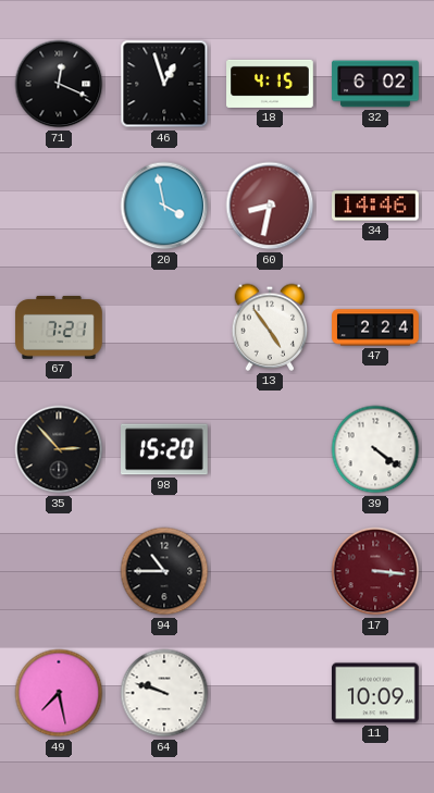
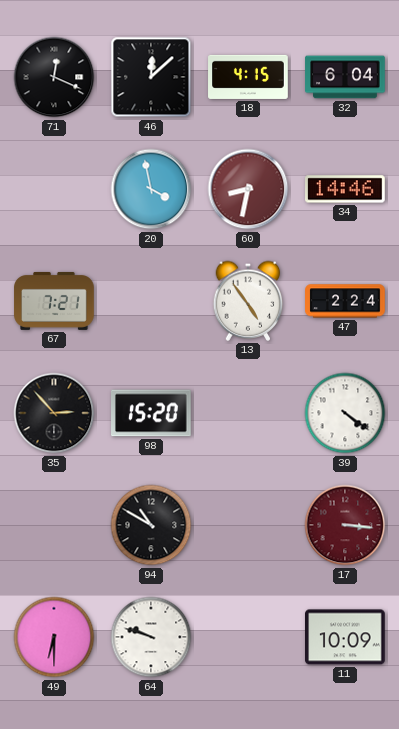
46: 12:57 -> 12:08
32: 6:02 -> 6:04
94: 10:45 -> 10:50
49: 7:28 -> 6:30
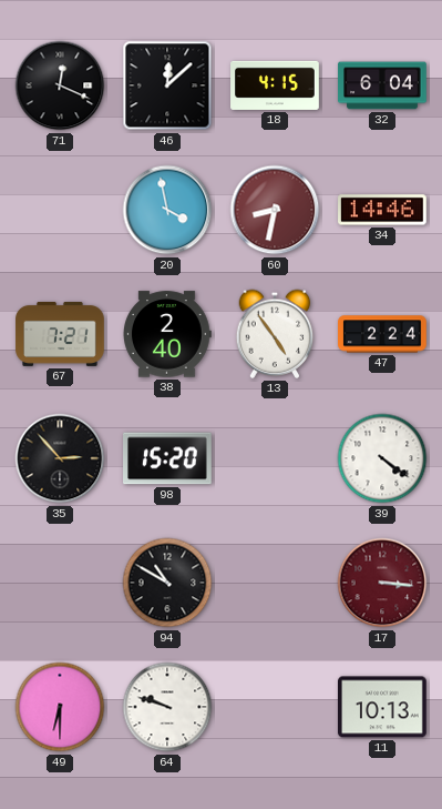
38: none -> 2:40
11: 10:09 -> 10:13
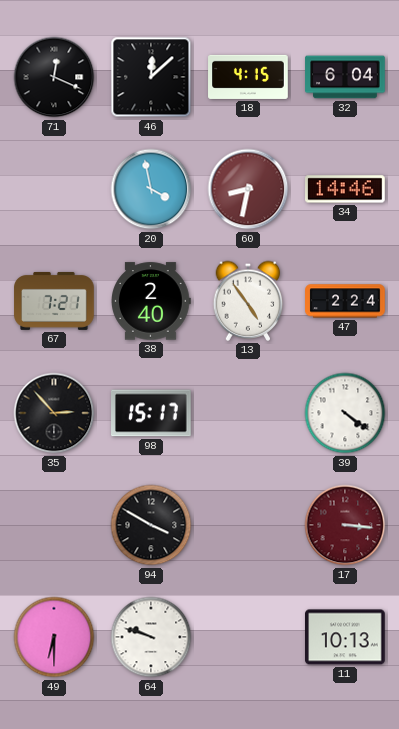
98: 15:20 -> 15:17
94: 10:50 -> 3:50
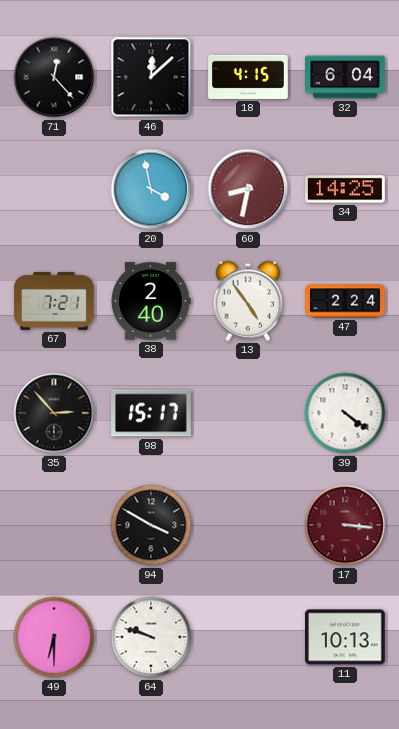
71: 12:19 -> 12:23
34: 14:46 -> 14:25
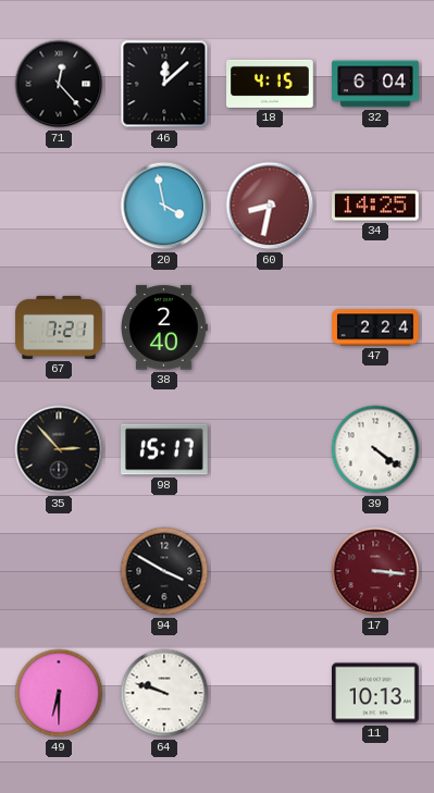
13: 4:54 -> none
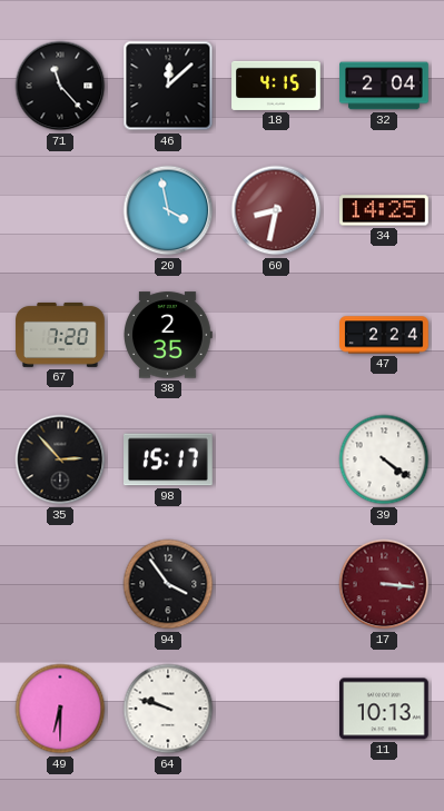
71: 12:23 -> 11:23
32: 6:04 -> 2:04
67: 7:21 -> 7:20
38: 2:40 -> 2:35
94: 3:50 -> 3:54
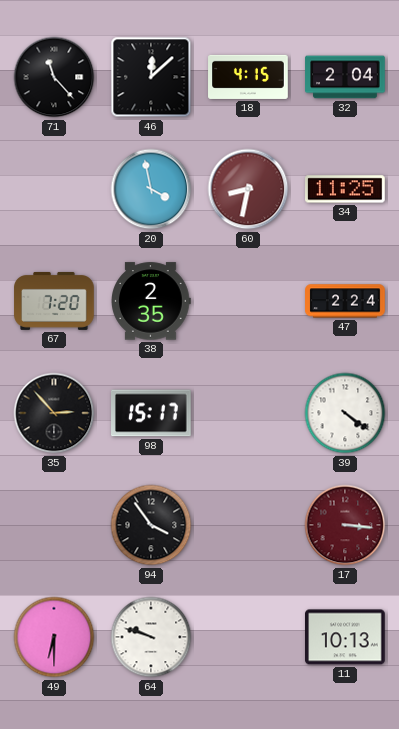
34: 14:25 -> 11:25
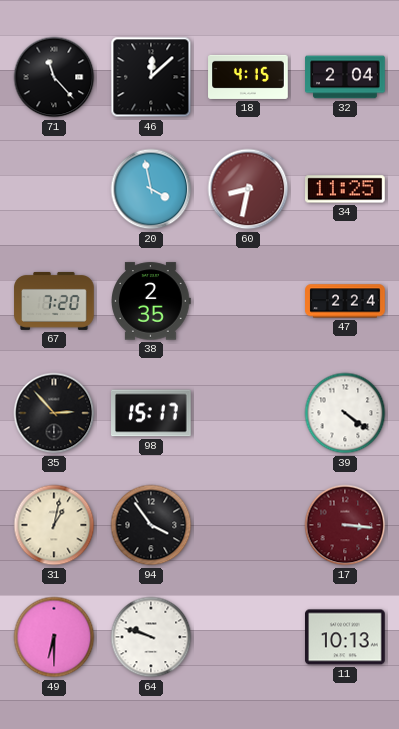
31: none -> 1:02
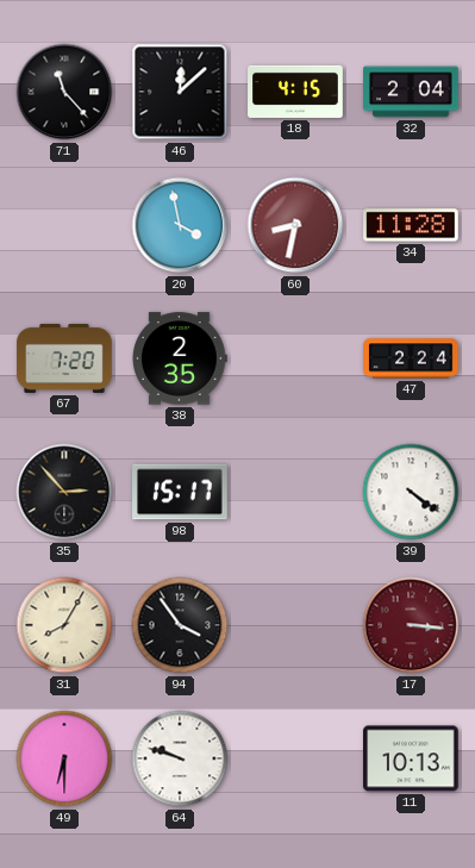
34: 11:25 -> 11:28
31: 1:02 -> 8:05
